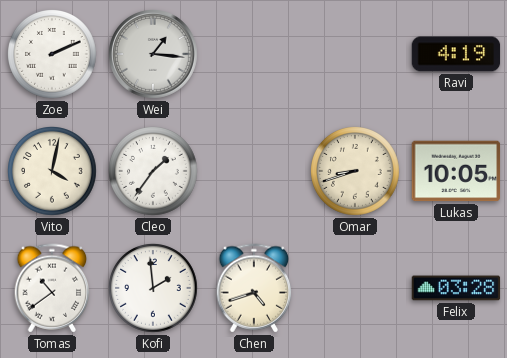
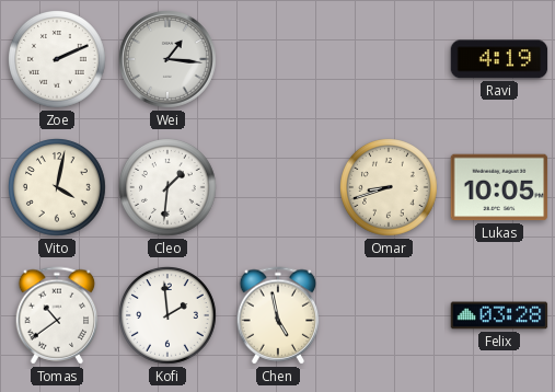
Cleo: 1:36 -> 1:31
Chen: 4:42 -> 4:58
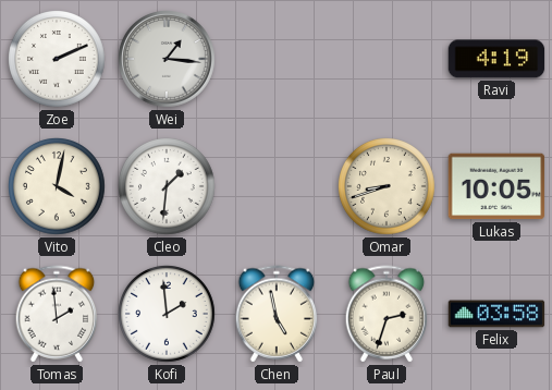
Tomas: 10:39 -> 1:59
Paul: none -> 2:33
Felix: 03:28 -> 03:58
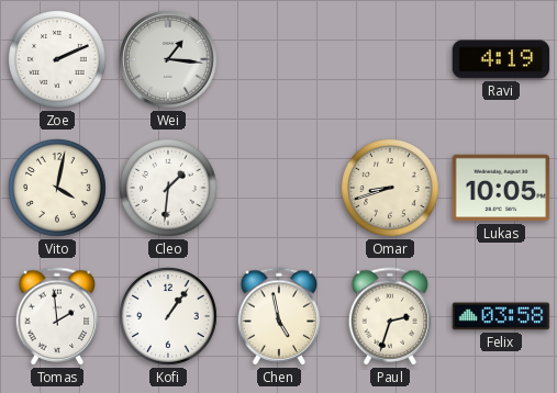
Kofi: 1:59 -> 1:06
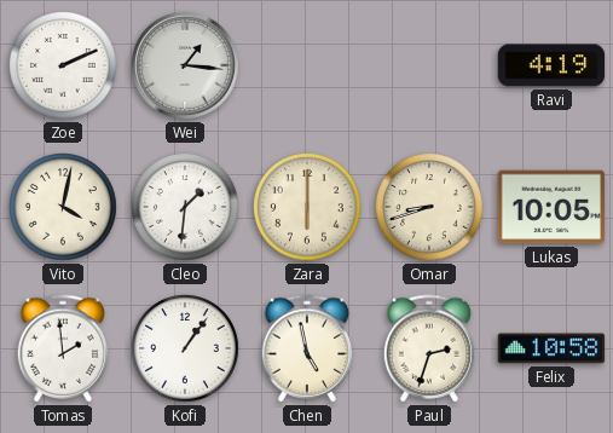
Zara: none -> 6:00
Felix: 03:58 -> 10:58
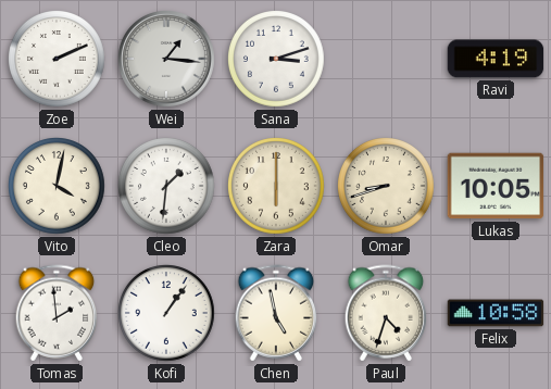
Sana: none -> 3:12
Paul: 2:33 -> 4:33
